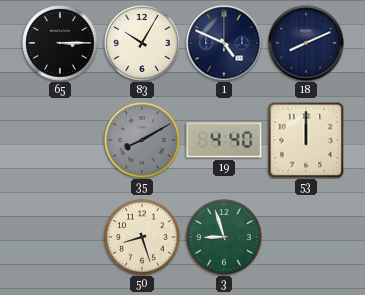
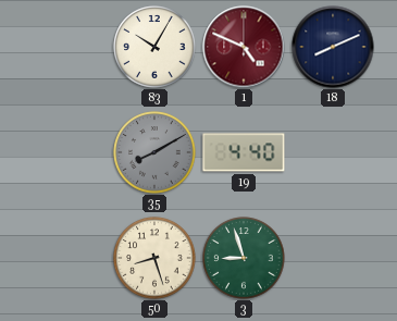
65: 3:15 -> none
1 dial: navy -> burgundy
53: 12:00 -> none
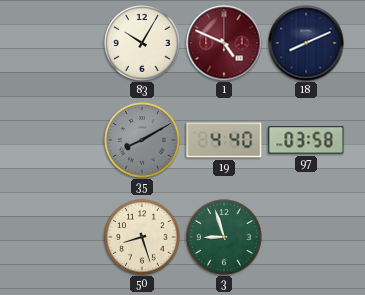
97: none -> 03:58
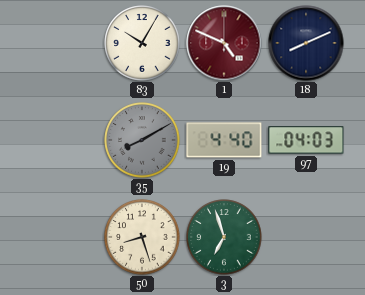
97: 03:58 -> 04:03
3: 8:57 -> 6:57
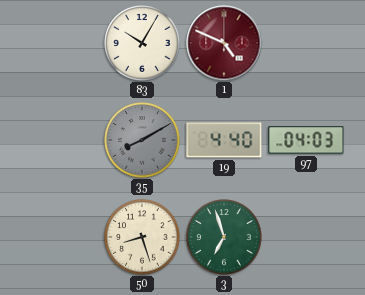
18: 8:11 -> none
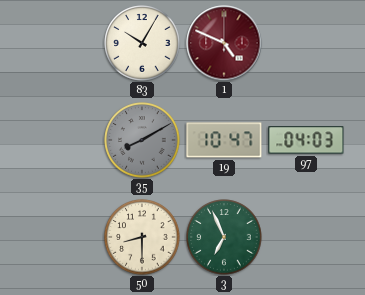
19: 4:40 -> 10:47
50: 8:27 -> 8:30
3: 6:57 -> 6:56
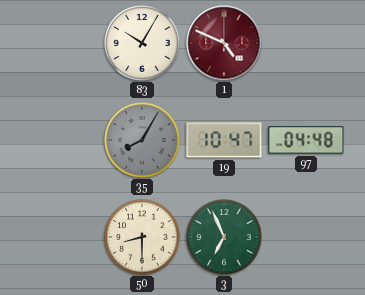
35: 8:10 -> 8:05
97: 04:03 -> 04:48
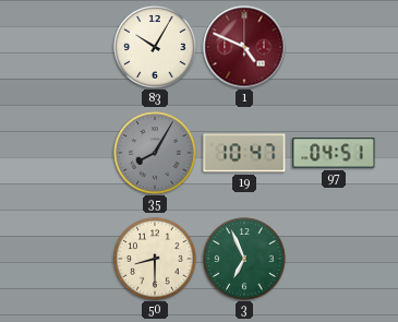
97: 04:48 -> 04:51
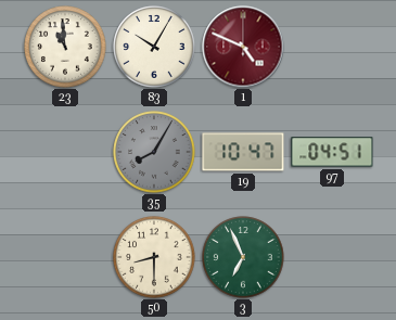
23: none -> 10:59
